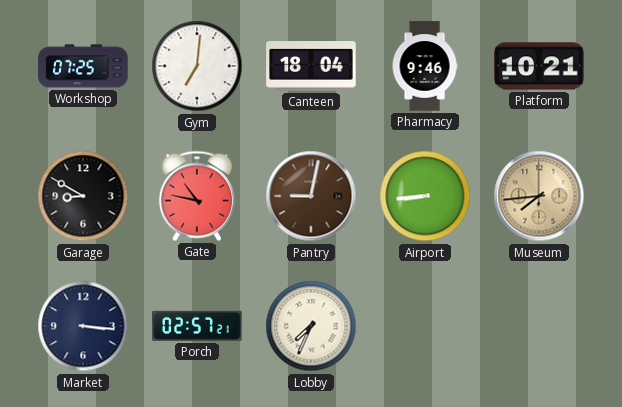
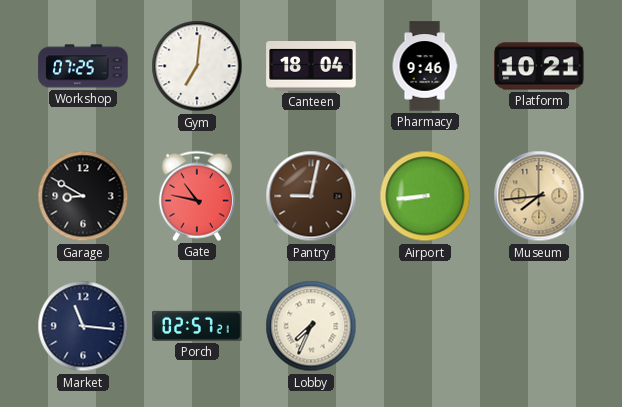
Market: 3:16 -> 11:16
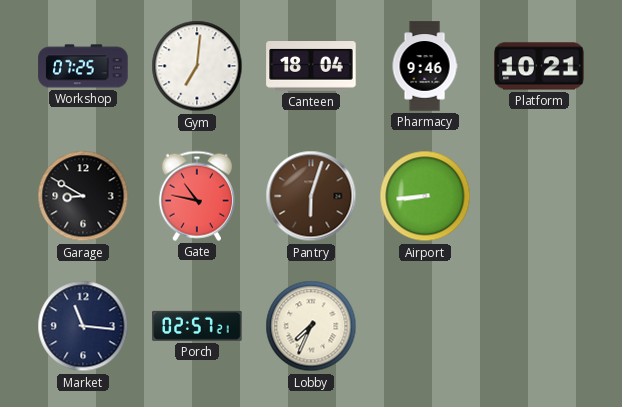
Pantry: 9:02 -> 6:03
Museum: 7:44 -> none
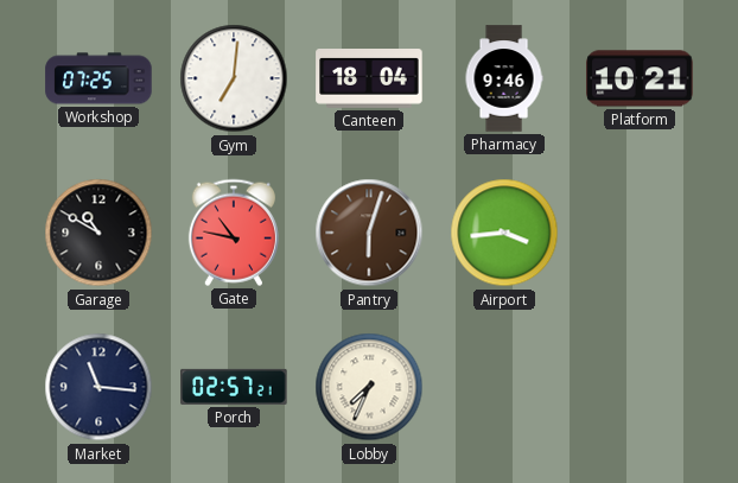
Garage: 8:50 -> 10:50
Airport: 8:44 -> 3:44
